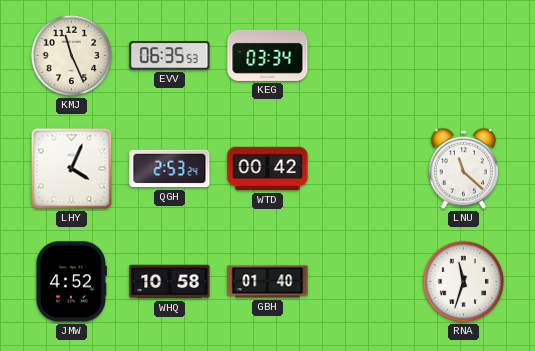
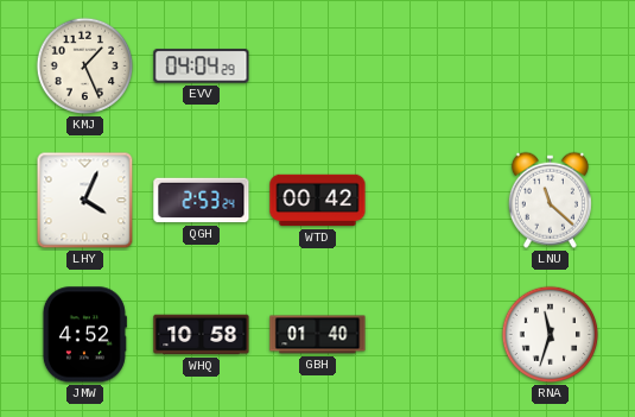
KMJ: 11:26 -> 1:26
EVV: 06:35 -> 04:04
KEG: 03:34 -> none
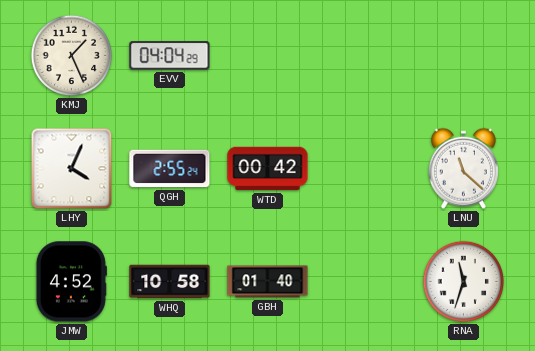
QGH: 2:53 -> 2:55
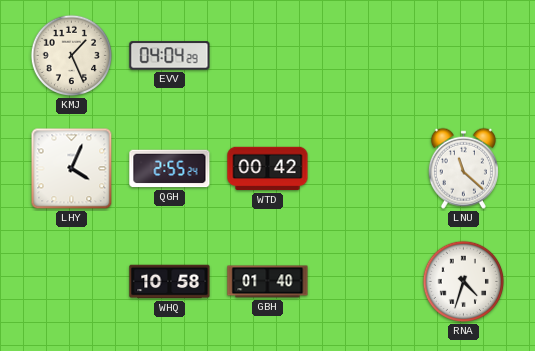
JMW: 4:52 -> none
RNA: 11:33 -> 4:33
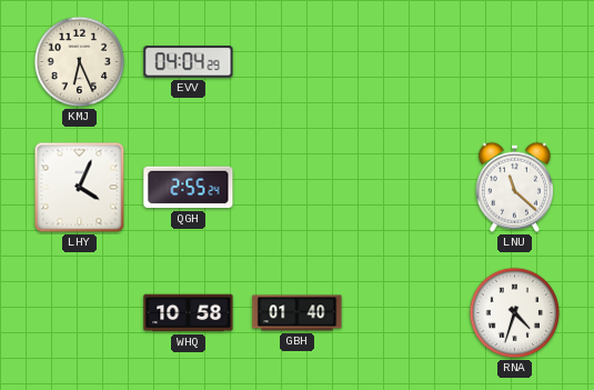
KMJ: 1:26 -> 6:26
WTD: 00:42 -> none
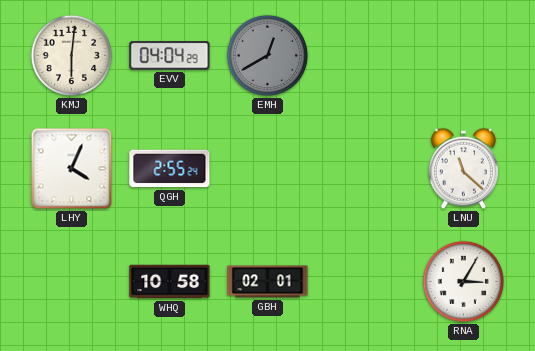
KMJ: 6:26 -> 6:01
EMH: none -> 12:40
GBH: 01:40 -> 02:01
RNA: 4:33 -> 3:05
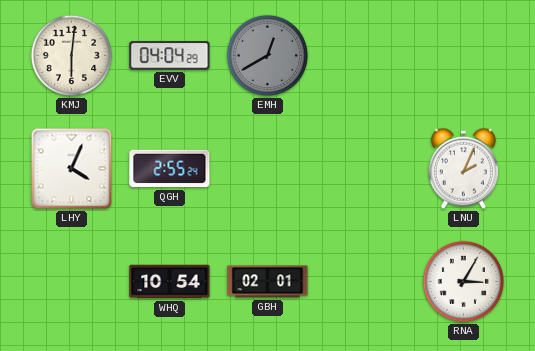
LNU: 11:22 -> 2:04
WHQ: 10:58 -> 10:54
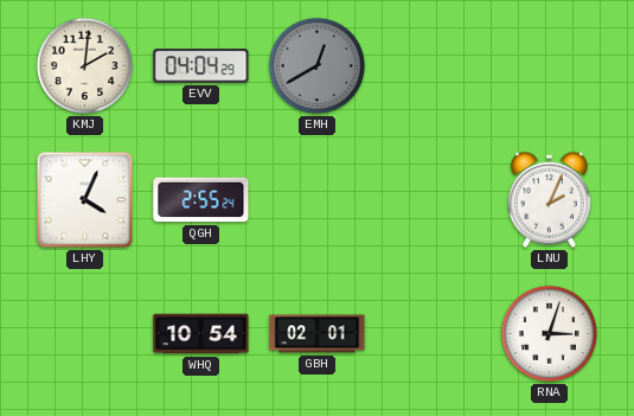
KMJ: 6:01 -> 2:01
RNA: 3:05 -> 3:03
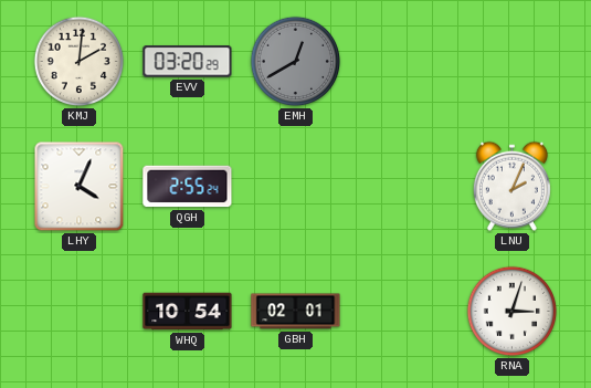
EVV: 04:04 -> 03:20
